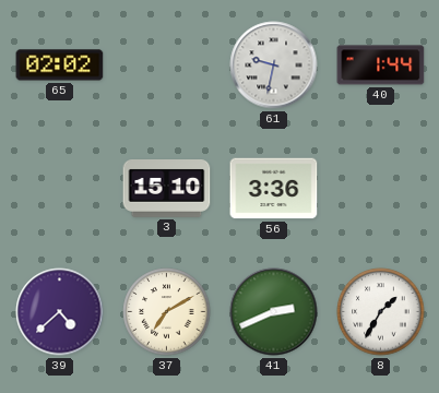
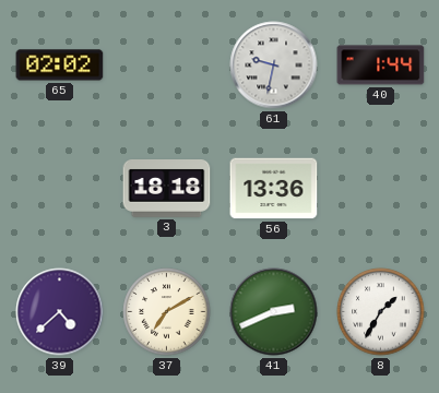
3: 15:10 -> 18:18
56: 3:36 -> 13:36
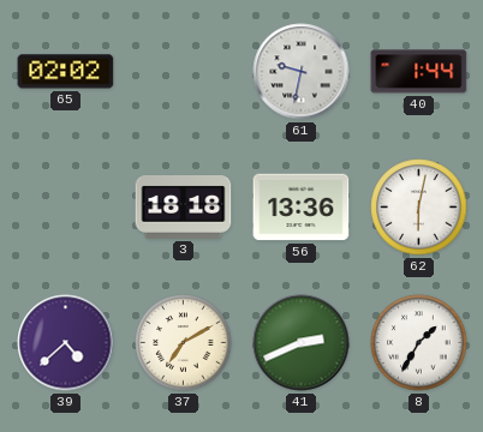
62: none -> 6:02
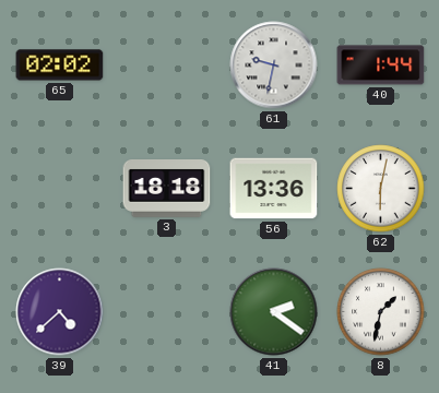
37: 7:10 -> none
41: 2:41 -> 2:21
8: 1:35 -> 1:32
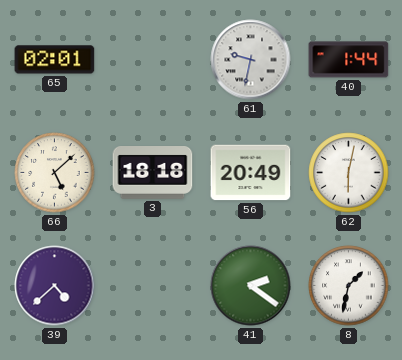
65: 02:02 -> 02:01
66: none -> 5:08
56: 13:36 -> 20:49
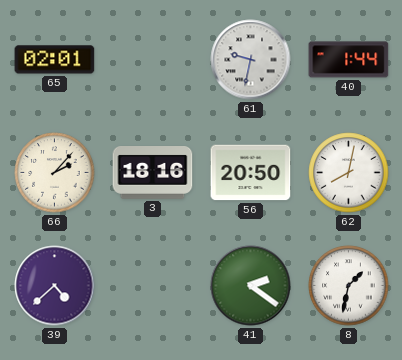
66: 5:08 -> 2:07
3: 18:18 -> 18:16
56: 20:49 -> 20:50
62: 6:02 -> 8:02
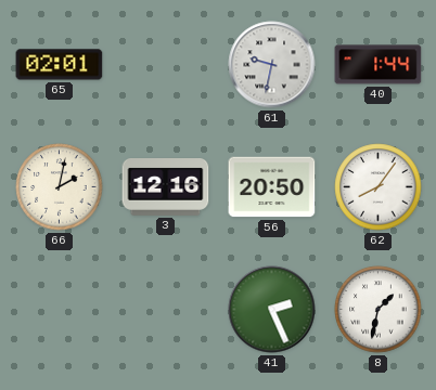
66: 2:07 -> 2:02
3: 18:16 -> 12:16
62: 8:02 -> 8:06
39: 4:38 -> none
41: 2:21 -> 2:26
